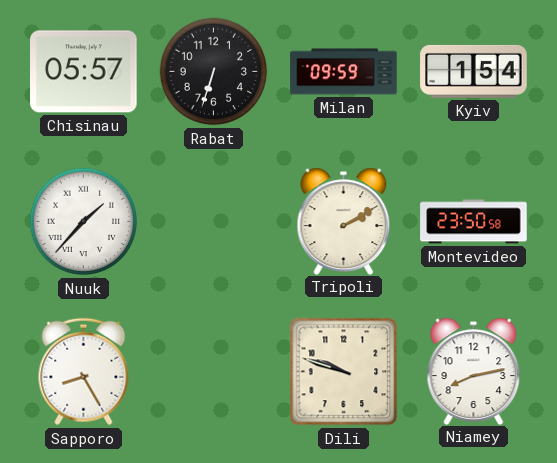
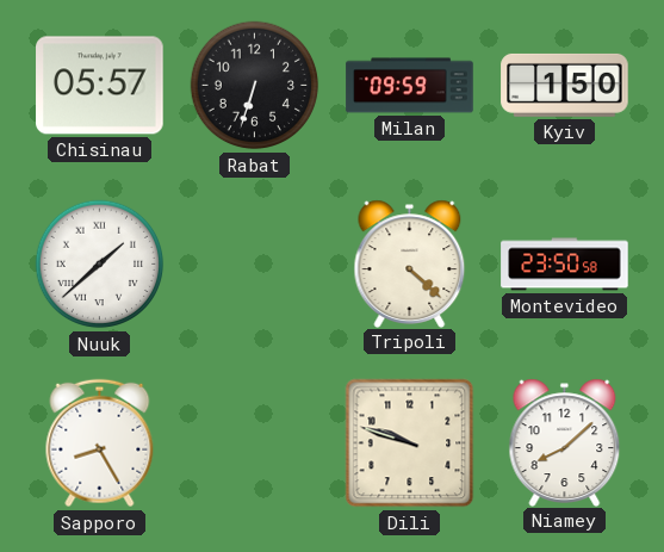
Kyiv: 1:54 -> 1:50
Nuuk: 1:37 -> 1:38
Tripoli: 2:10 -> 4:22
Niamey: 8:13 -> 8:08
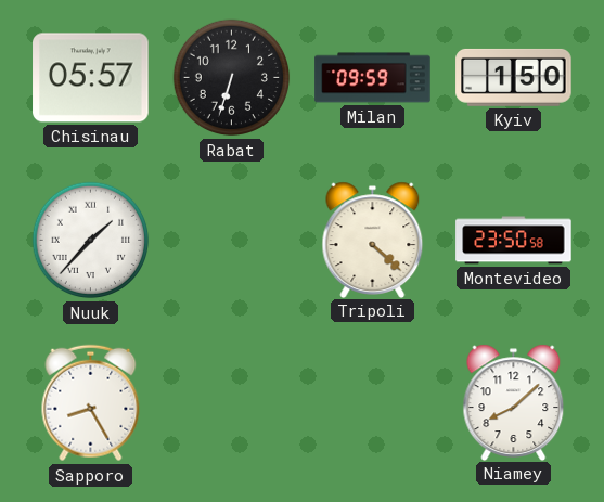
Nuuk: 1:38 -> 1:37
Dili: 9:48 -> none
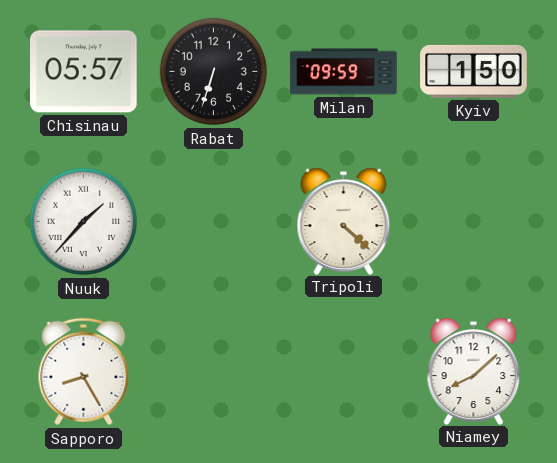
Montevideo: 23:50 -> none
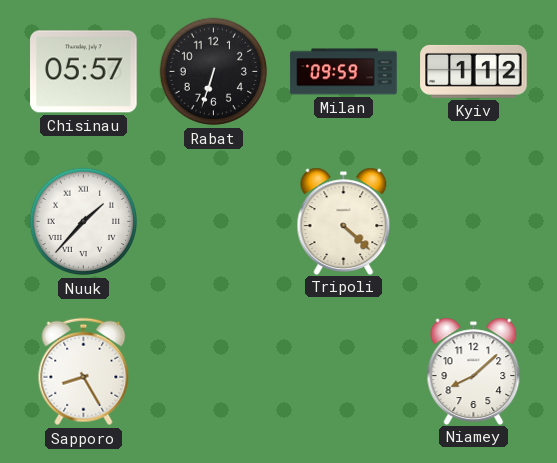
Kyiv: 1:50 -> 1:12
